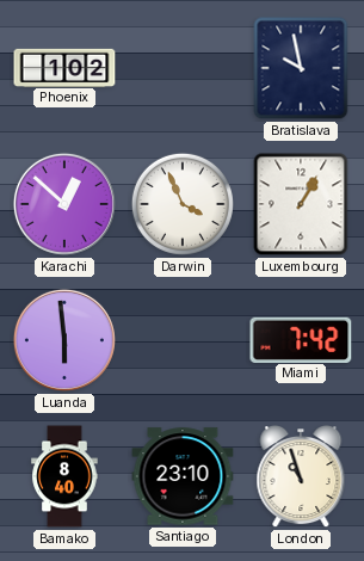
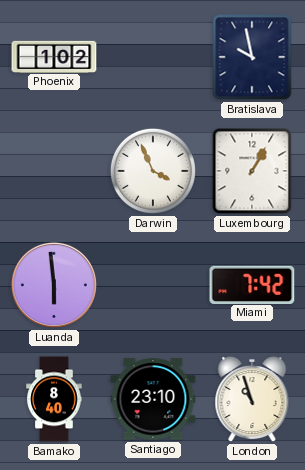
Karachi: 12:52 -> none
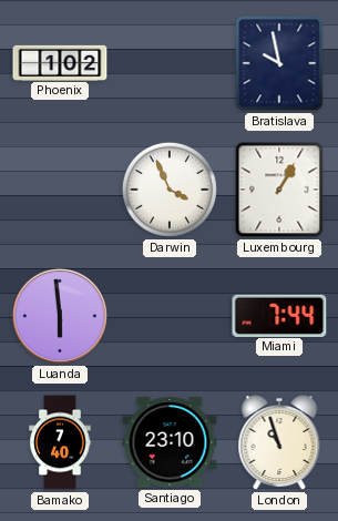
Miami: 7:42 -> 7:44
Bamako: 8:40 -> 7:40
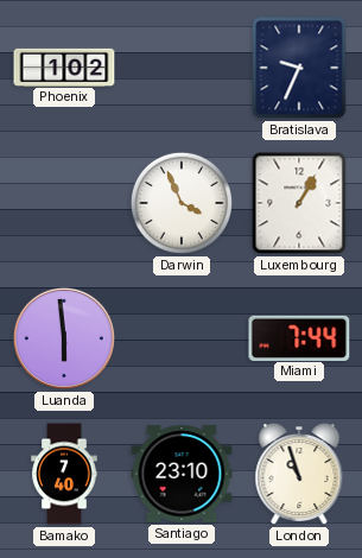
Bratislava: 9:58 -> 9:34
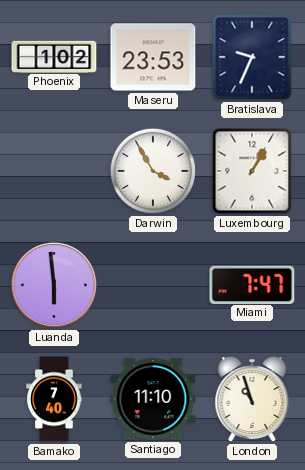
Maseru: none -> 23:53
Darwin: 3:56 -> 3:55
Miami: 7:44 -> 7:47
Santiago: 23:10 -> 11:10
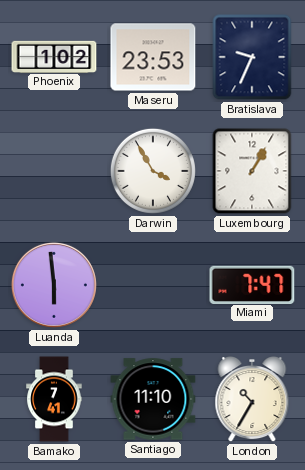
Bamako: 7:40 -> 7:41
London: 10:57 -> 10:35
